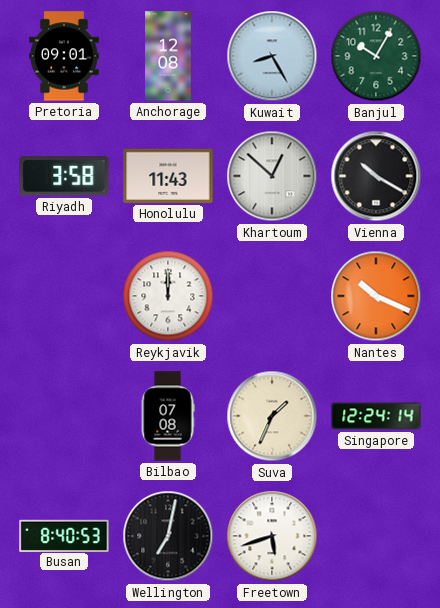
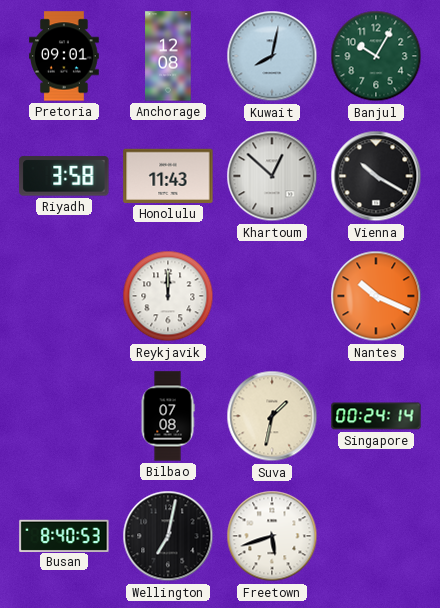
Kuwait: 8:25 -> 8:02
Suva: 1:34 -> 1:32
Singapore: 12:24 -> 00:24
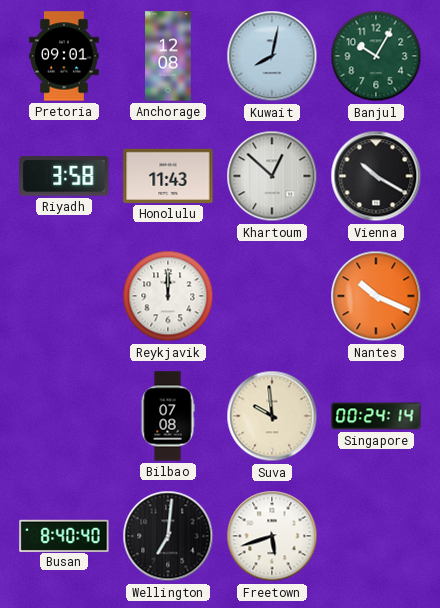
Suva: 1:32 -> 9:59
Busan: 8:40:53 -> 8:40:40
Wellington: 7:02 -> 7:01
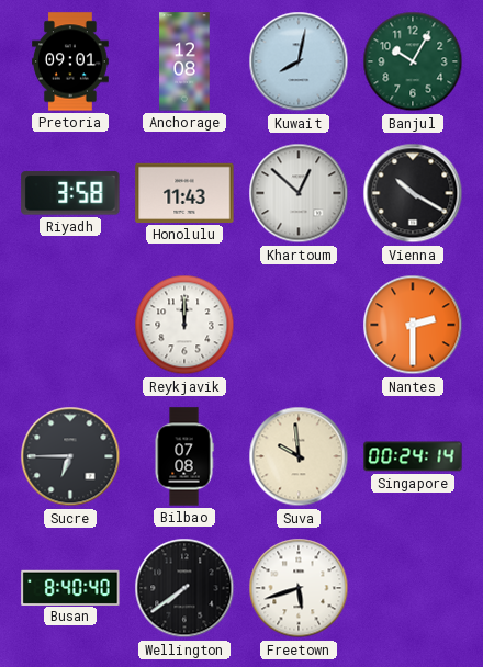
Nantes: 10:19 -> 2:30
Sucre: none -> 6:45
Wellington: 7:01 -> 7:39
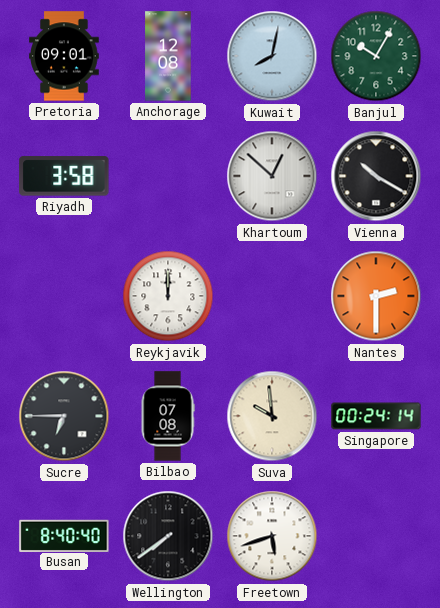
Honolulu: 11:43 -> none
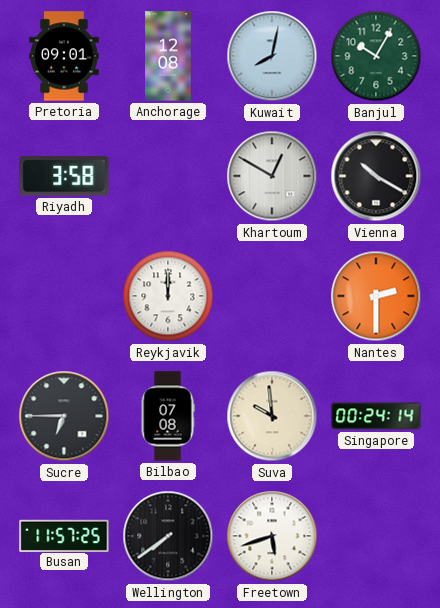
Khartoum: 12:52 -> 12:50
Busan: 8:40 -> 11:57
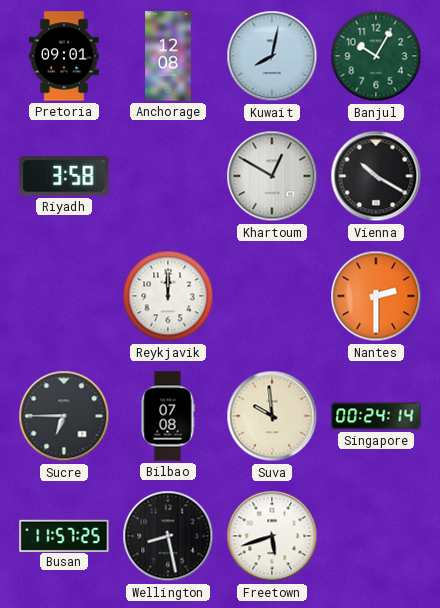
Wellington: 7:39 -> 8:28
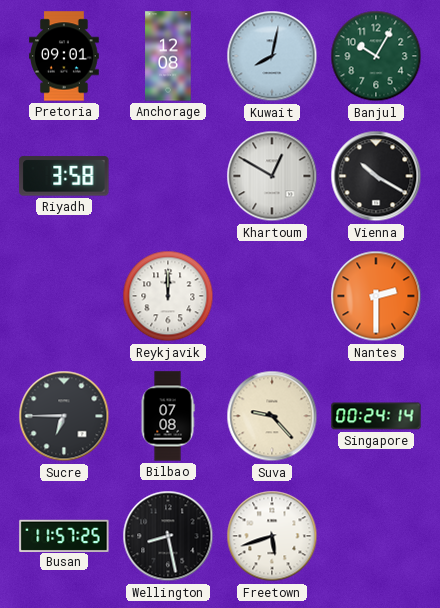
Suva: 9:59 -> 9:23
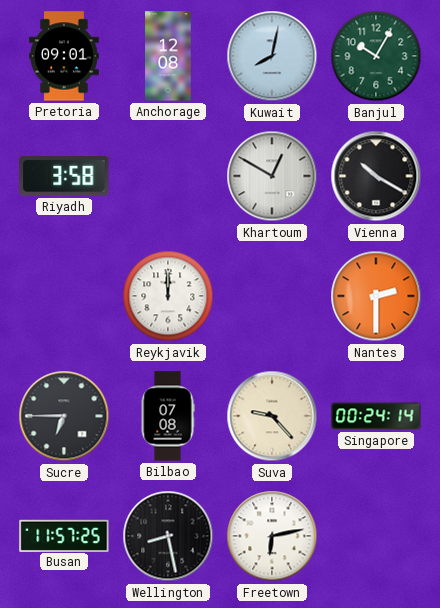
Freetown: 5:42 -> 6:13
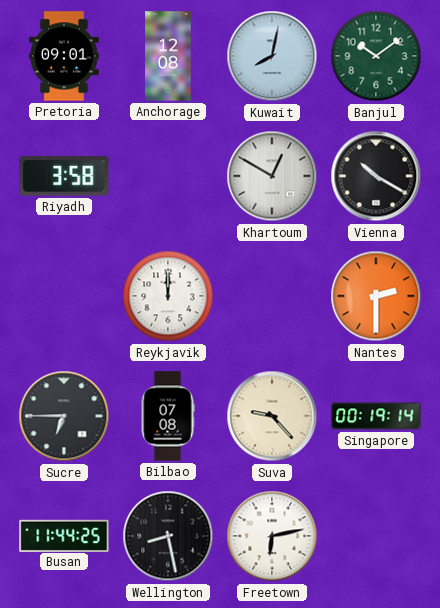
Banjul: 10:05 -> 10:09
Singapore: 00:24 -> 00:19
Busan: 11:57 -> 11:44
